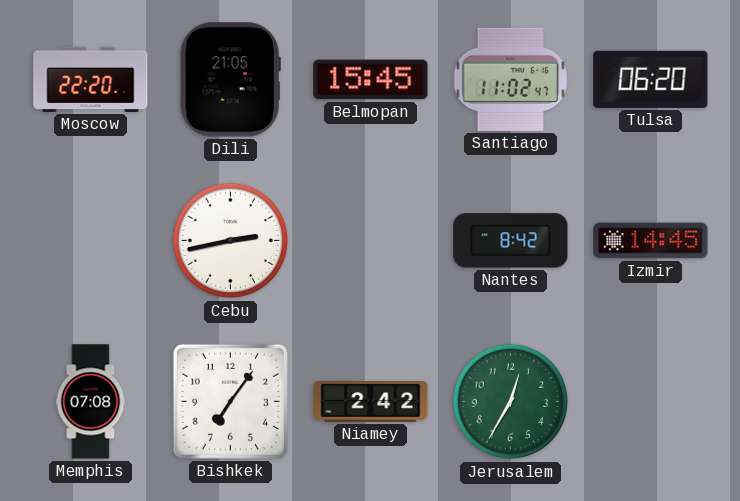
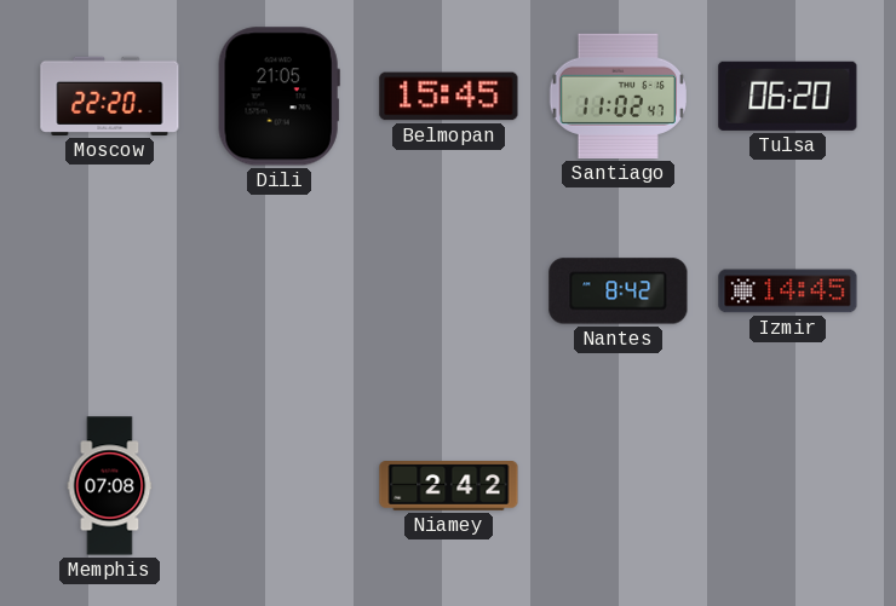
Cebu: 2:43 -> none
Bishkek: 7:06 -> none
Jerusalem: 12:35 -> none
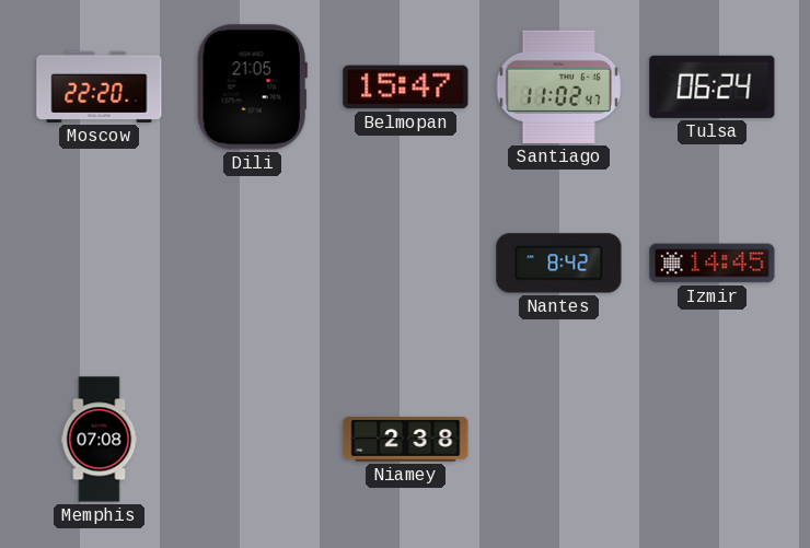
Belmopan: 15:45 -> 15:47
Tulsa: 06:20 -> 06:24
Niamey: 2:42 -> 2:38
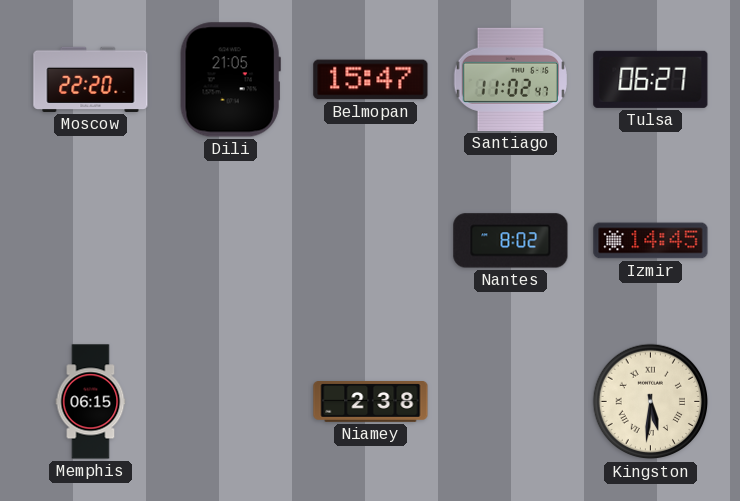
Tulsa: 06:24 -> 06:27
Nantes: 8:42 -> 8:02
Memphis: 07:08 -> 06:15
Kingston: none -> 5:31
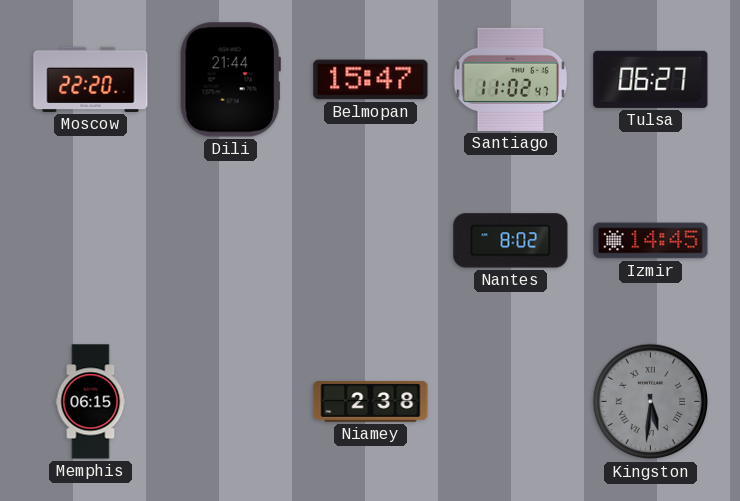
Dili: 21:05 -> 21:44
Kingston dial: cream -> grey
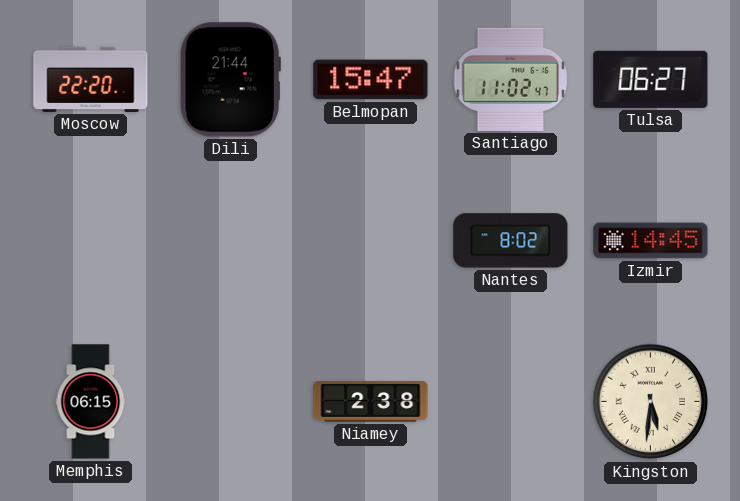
Kingston dial: grey -> cream
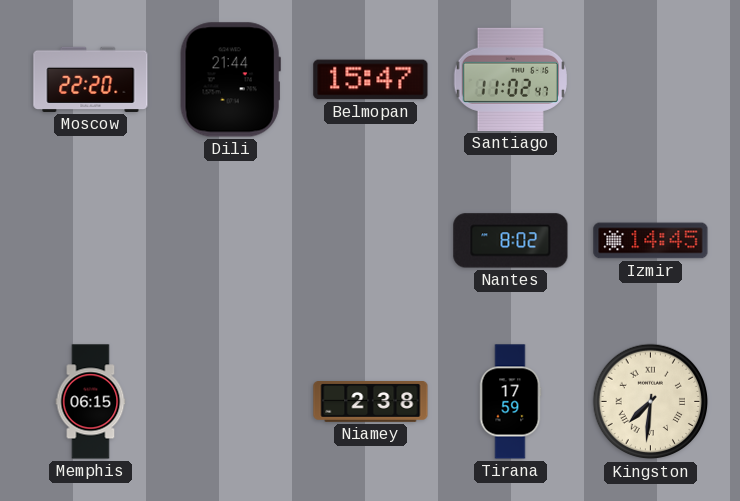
Tulsa: 06:27 -> none
Tirana: none -> 17:59
Kingston: 5:31 -> 7:31
